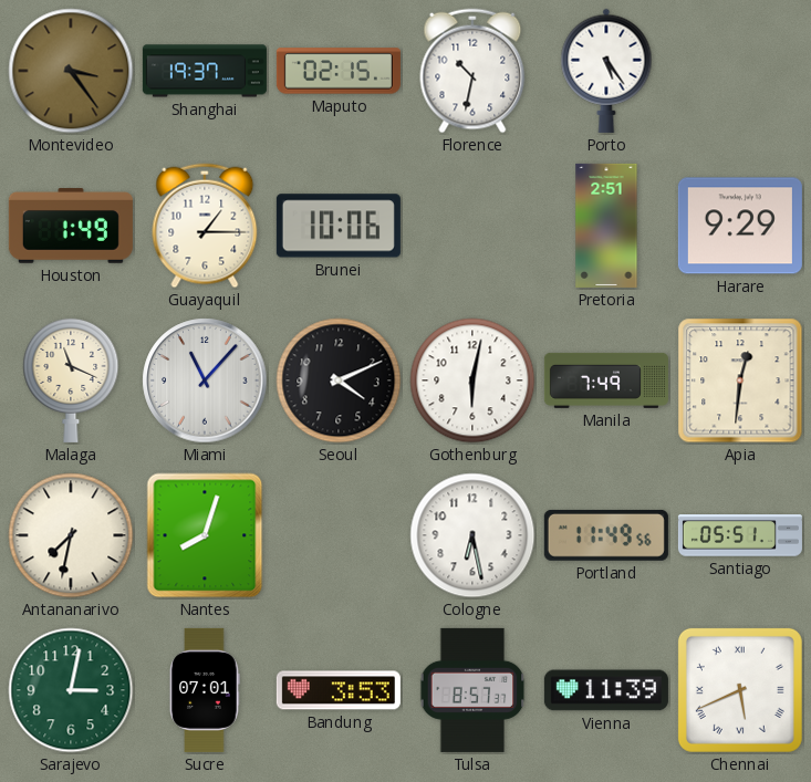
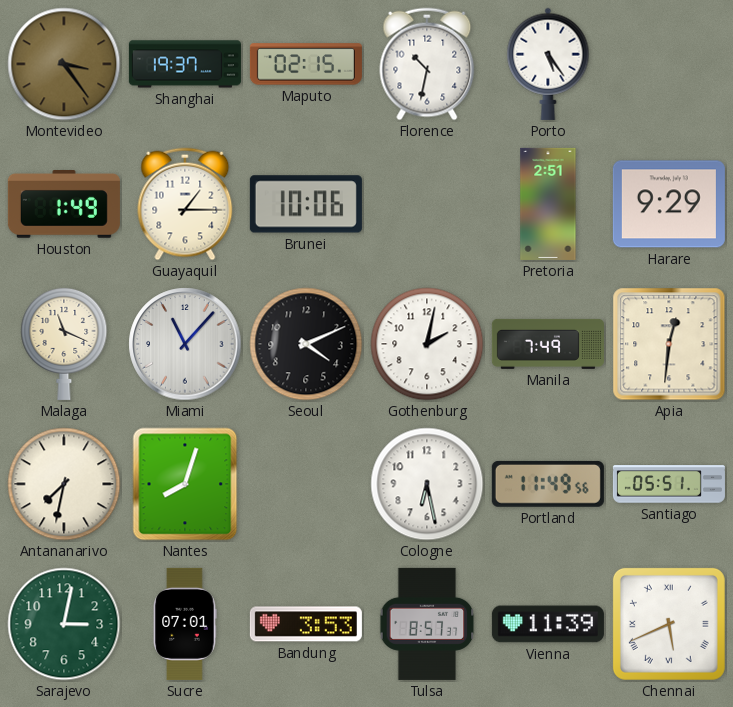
Gothenburg: 6:02 -> 2:02
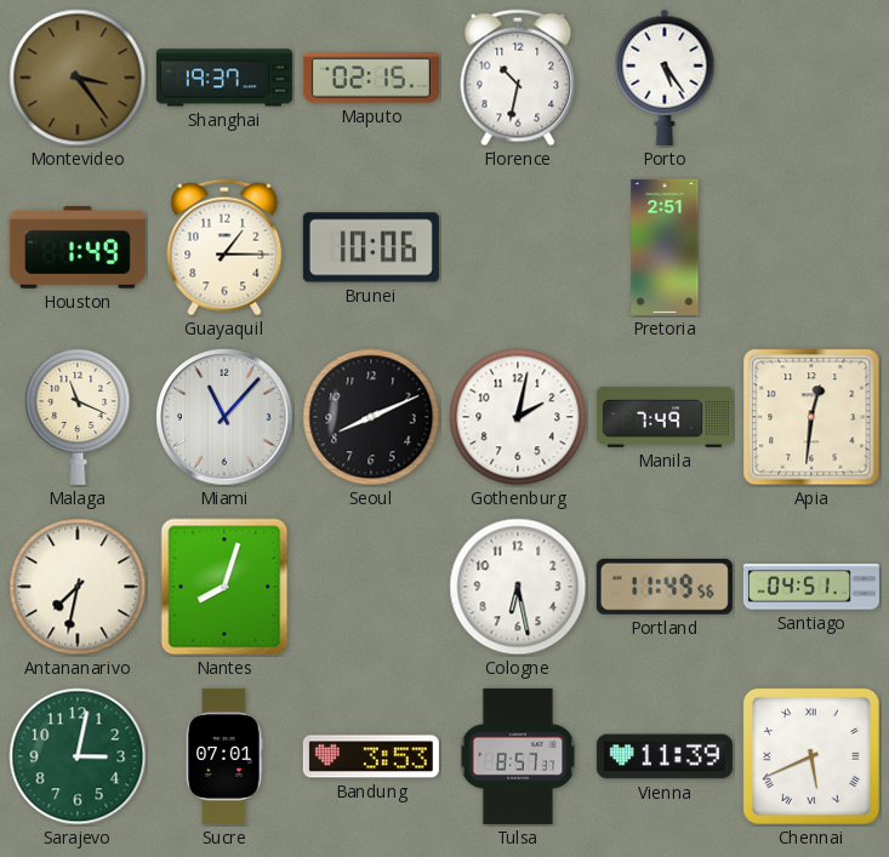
Harare: 9:29 -> none
Seoul: 4:11 -> 8:11
Santiago: 05:51 -> 04:51
